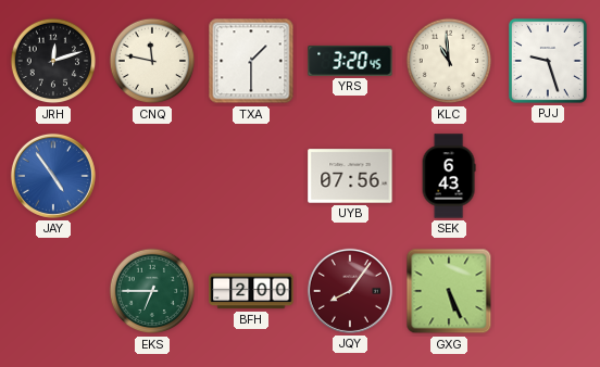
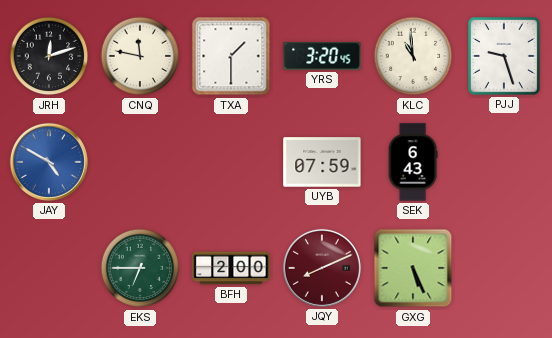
JAY: 4:54 -> 4:50
UYB: 07:56 -> 07:59
JQY: 8:06 -> 8:11
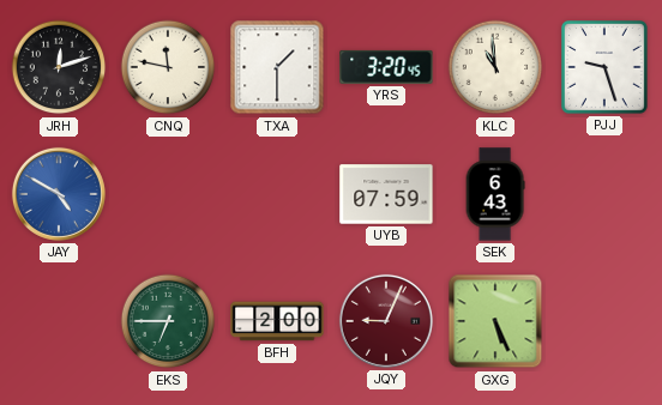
JQY: 8:11 -> 9:04
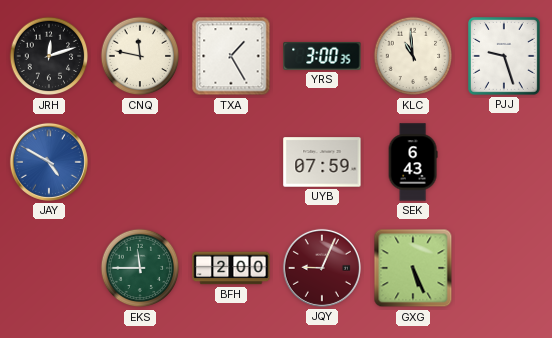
TXA: 1:30 -> 1:25
YRS: 3:20 -> 3:00
EKS: 6:45 -> 11:45
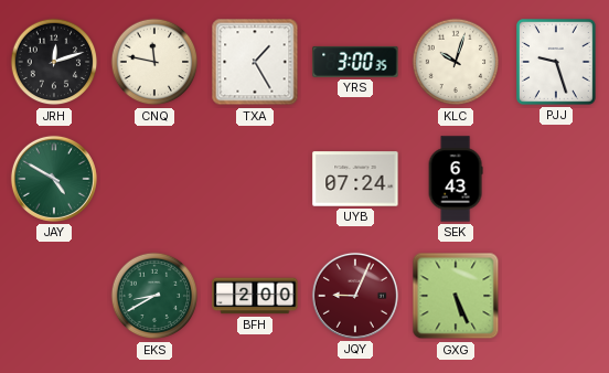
KLC: 10:59 -> 10:03
JAY dial: blue -> green
UYB: 07:59 -> 07:24
EKS: 11:45 -> 8:40
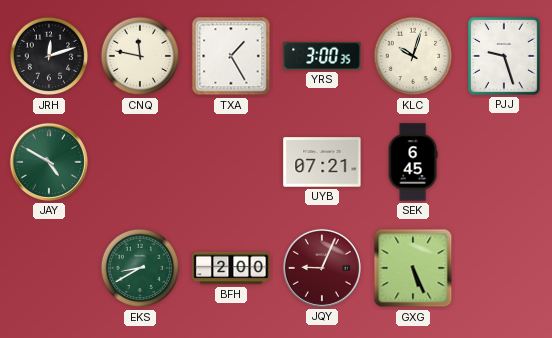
UYB: 07:24 -> 07:21
SEK: 6:43 -> 6:45
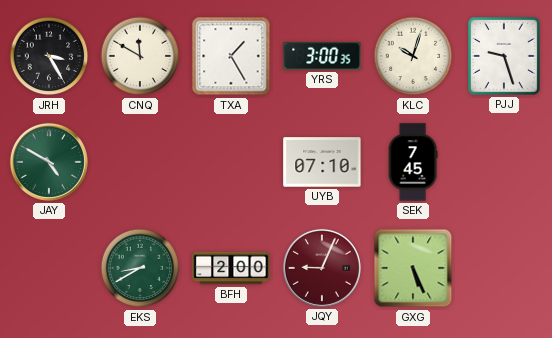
JRH: 12:12 -> 3:25
CNQ: 11:47 -> 11:50
UYB: 07:21 -> 07:10
SEK: 6:45 -> 7:45
